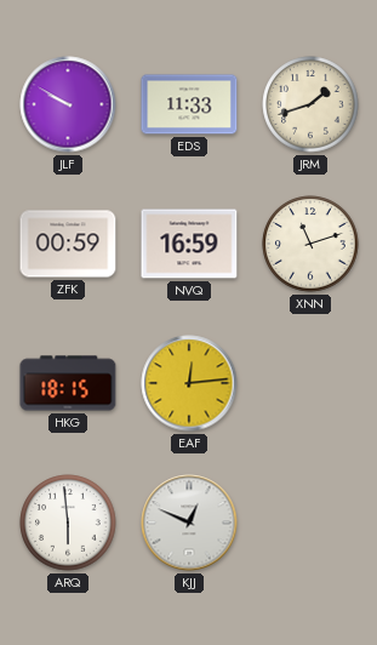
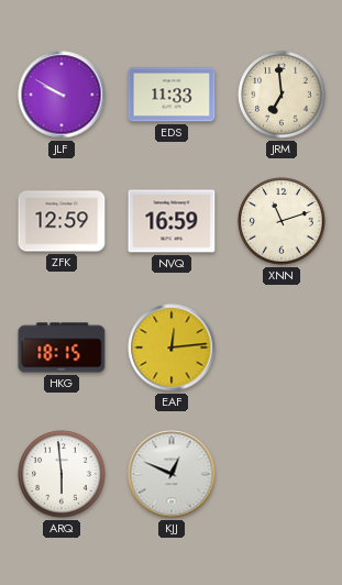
JRM: 1:42 -> 6:59
ZFK: 00:59 -> 12:59
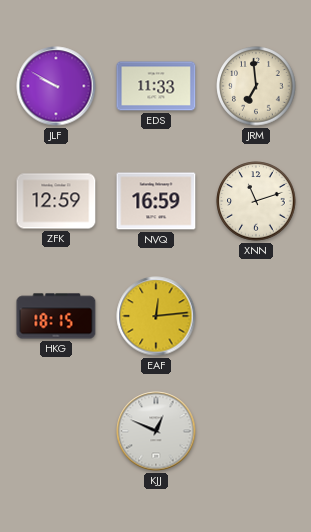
ARQ: 5:59 -> none
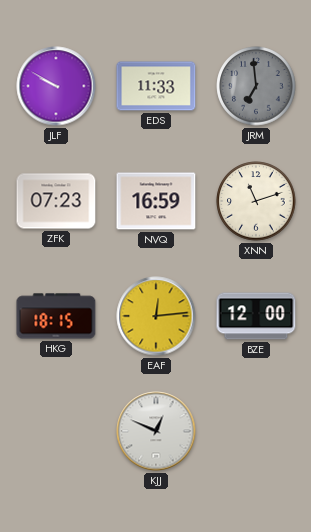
JRM dial: cream -> grey
ZFK: 12:59 -> 07:23
BZE: none -> 12:00
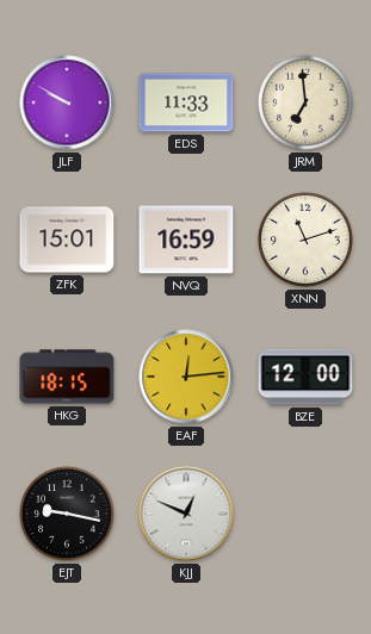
JRM dial: grey -> cream
ZFK: 07:23 -> 15:01
EJT: none -> 9:17
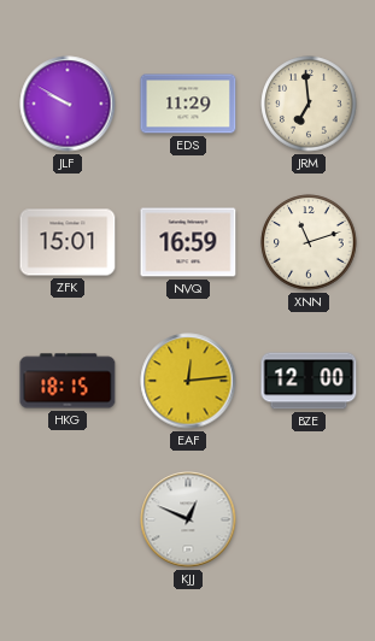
EDS: 11:33 -> 11:29
EJT: 9:17 -> none
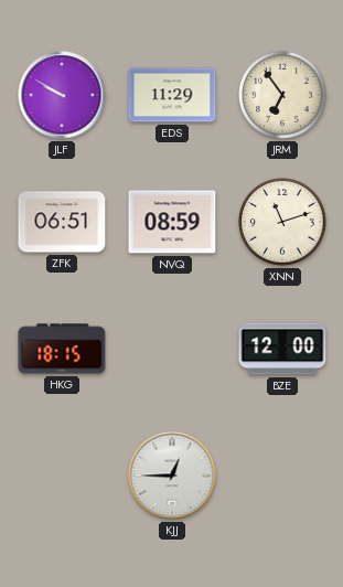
JRM: 6:59 -> 6:54
ZFK: 15:01 -> 06:51
NVQ: 16:59 -> 08:59
EAF: 12:14 -> none
KJJ: 12:49 -> 12:45
